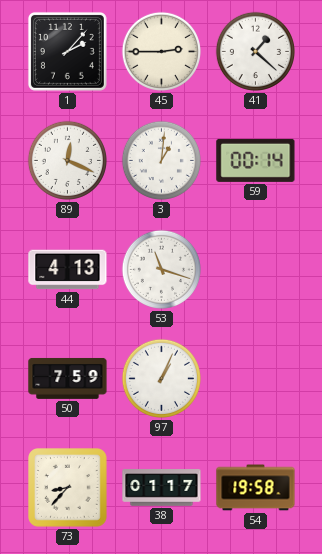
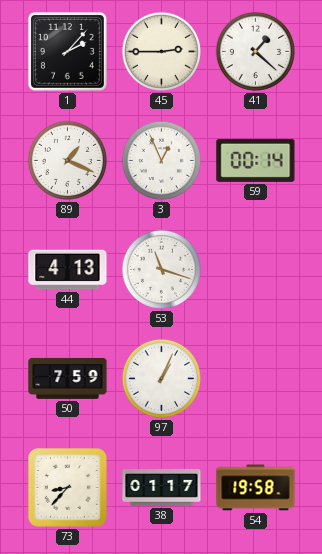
89: 12:19 -> 1:19
3: 1:01 -> 12:56
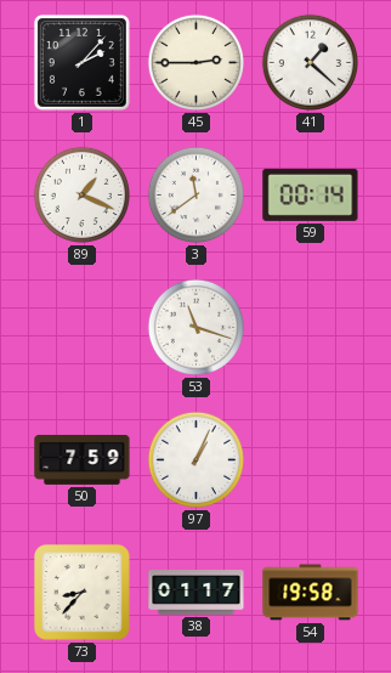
3: 12:56 -> 11:39
44: 4:13 -> none
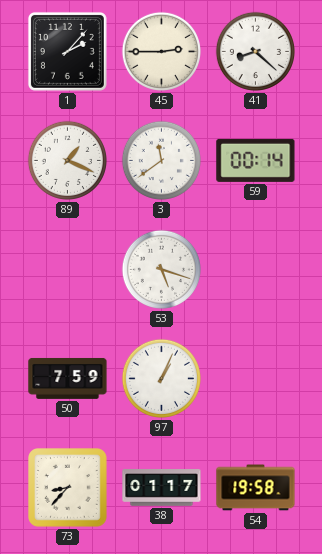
41: 1:22 -> 8:22
53: 11:18 -> 5:18
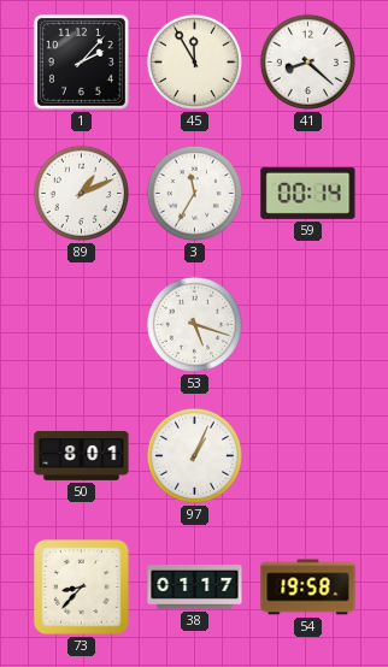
45: 2:45 -> 11:55
89: 1:19 -> 1:11
3: 11:39 -> 11:35
50: 7:59 -> 8:01
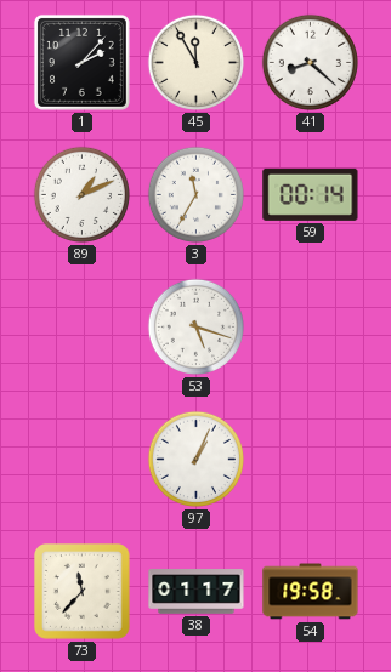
50: 8:01 -> none
73: 8:37 -> 11:37
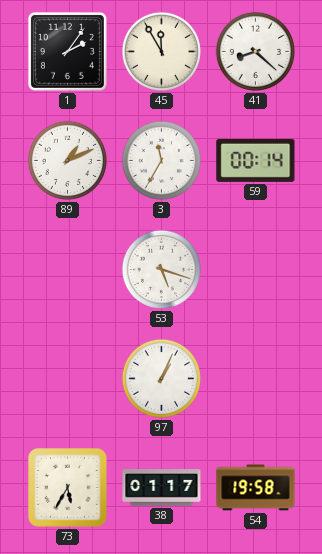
1: 2:07 -> 2:06
73: 11:37 -> 5:35
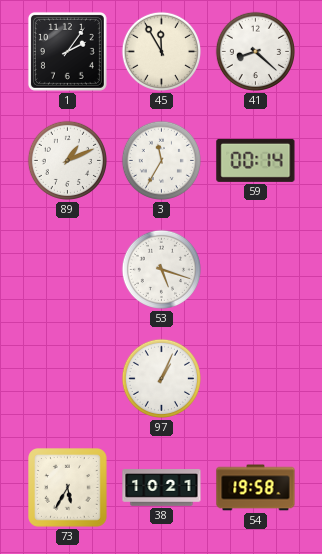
38: 01:17 -> 10:21
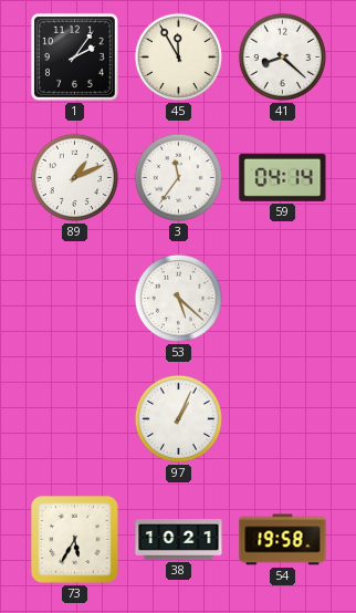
3: 11:35 -> 11:36
59: 00:14 -> 04:14
53: 5:18 -> 5:22
